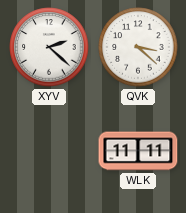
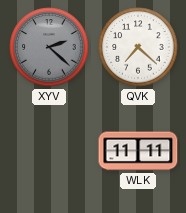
XYV dial: white -> grey
QVK: 3:22 -> 7:22
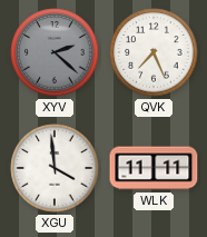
QVK: 7:22 -> 7:26
XGU: none -> 3:59
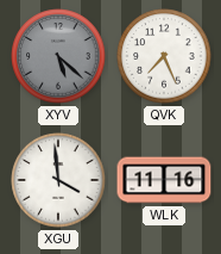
XYV: 2:22 -> 5:22
WLK: 11:11 -> 11:16
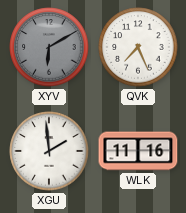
XYV: 5:22 -> 6:10
XGU: 3:59 -> 1:59
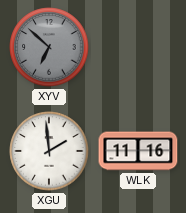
XYV: 6:10 -> 6:52
QVK: 7:26 -> none
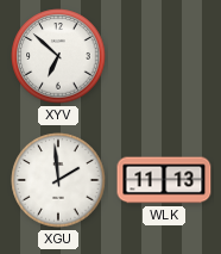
XYV dial: grey -> white
WLK: 11:16 -> 11:13
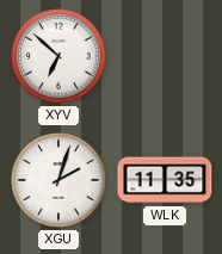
XGU: 1:59 -> 2:03
WLK: 11:13 -> 11:35
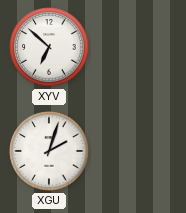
WLK: 11:35 -> none
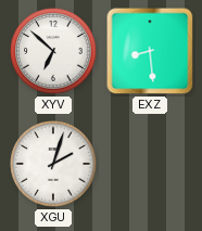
EXZ: none -> 8:29
